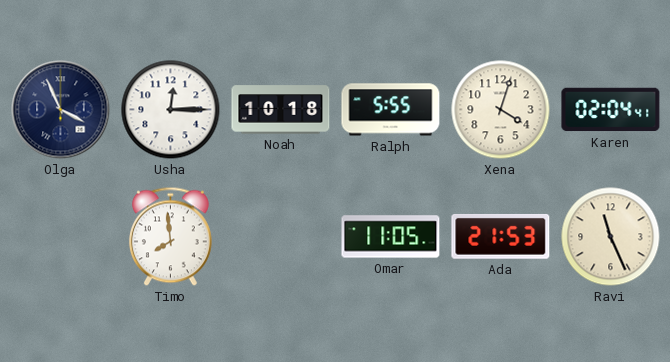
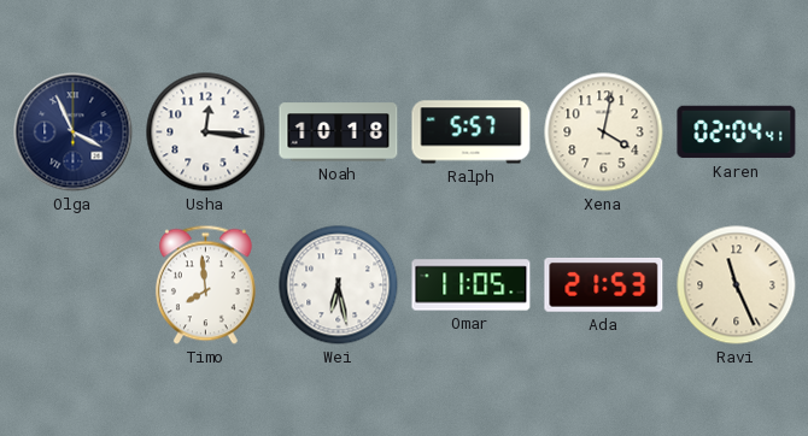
Usha: 12:15 -> 12:16
Ralph: 5:55 -> 5:57
Xena: 4:03 -> 4:02
Wei: none -> 6:28
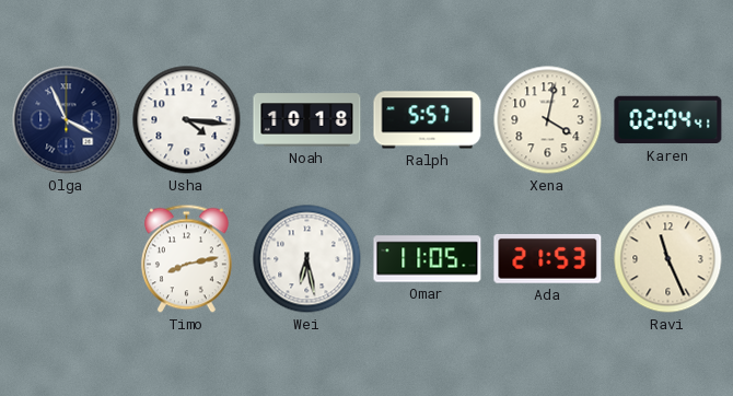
Usha: 12:16 -> 4:16
Timo: 7:59 -> 8:13
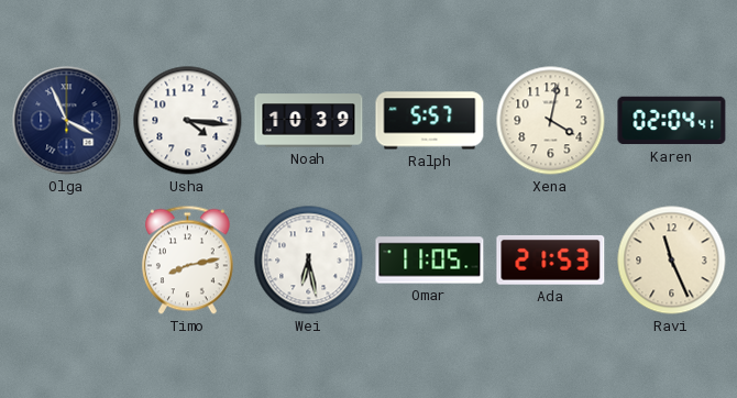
Noah: 10:18 -> 10:39
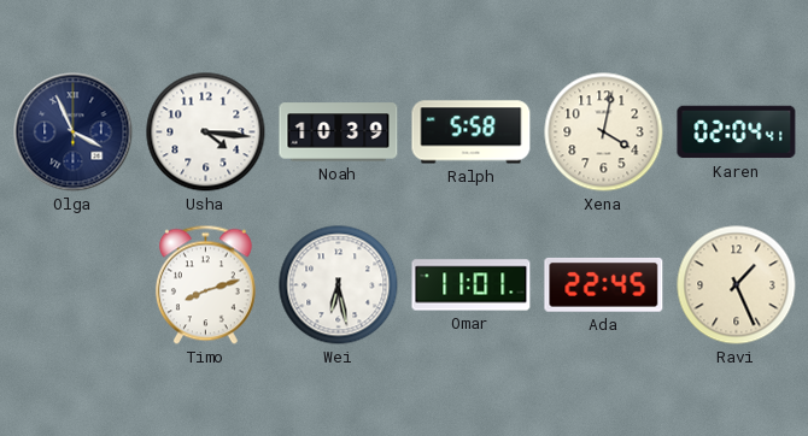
Ralph: 5:57 -> 5:58
Timo: 8:13 -> 8:12
Omar: 11:05 -> 11:01
Ada: 21:53 -> 22:45
Ravi: 11:26 -> 1:26
